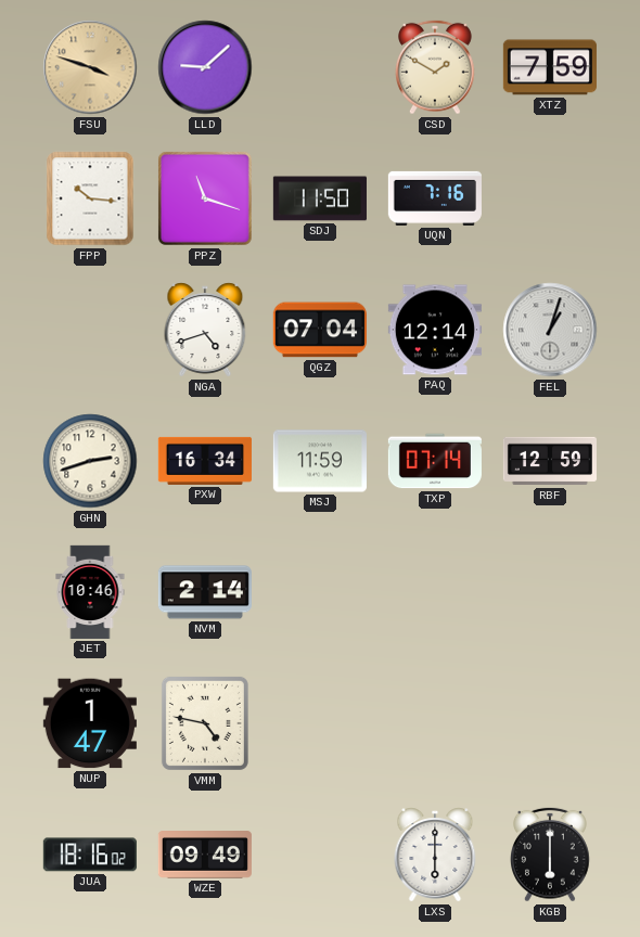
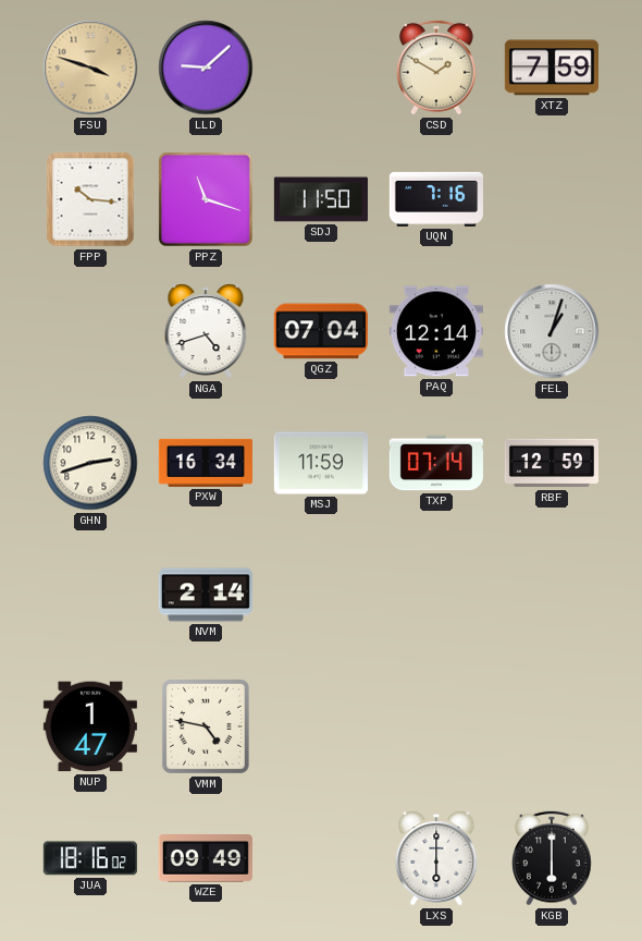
JET: 10:46 -> none
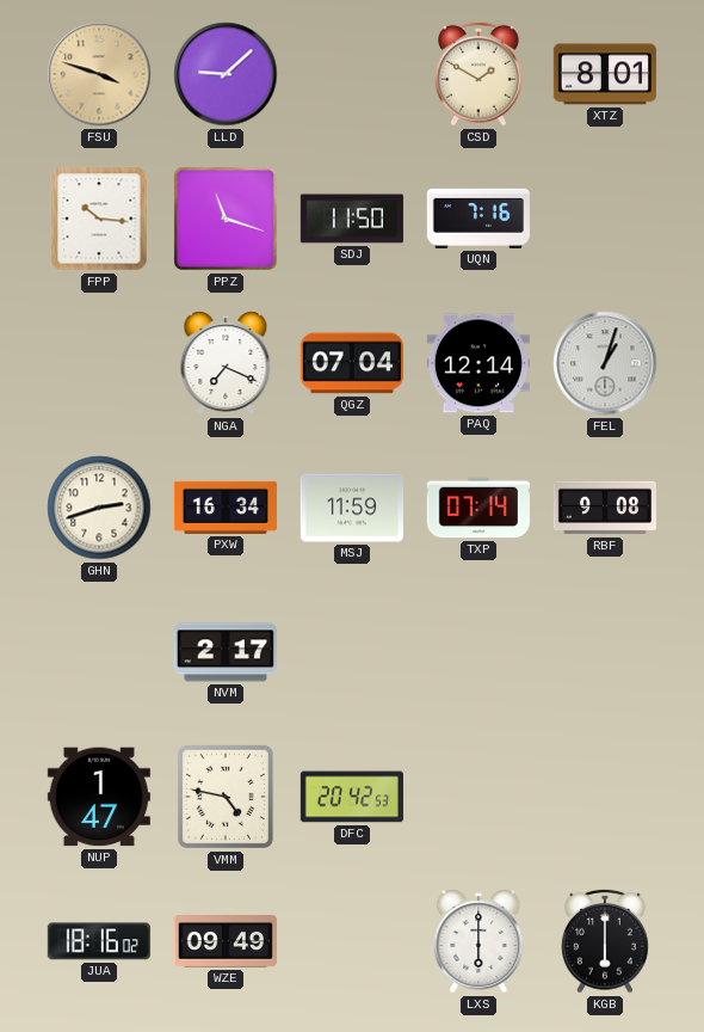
XTZ: 7:59 -> 8:01
NGA: 4:42 -> 7:19
RBF: 12:59 -> 9:08
NVM: 2:14 -> 2:17
DFC: none -> 20:42
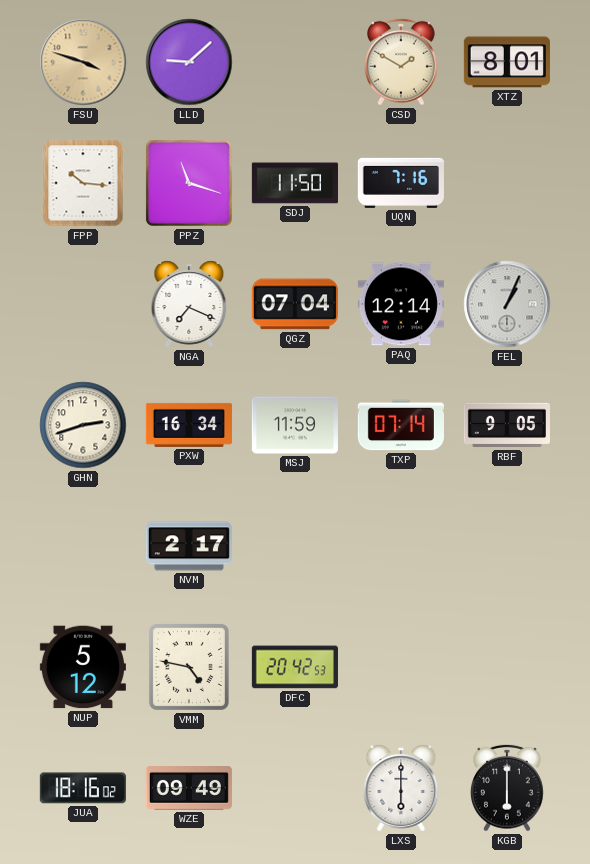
FEL: 1:03 -> 1:04
RBF: 9:08 -> 9:05
NUP: 1:47 -> 5:12
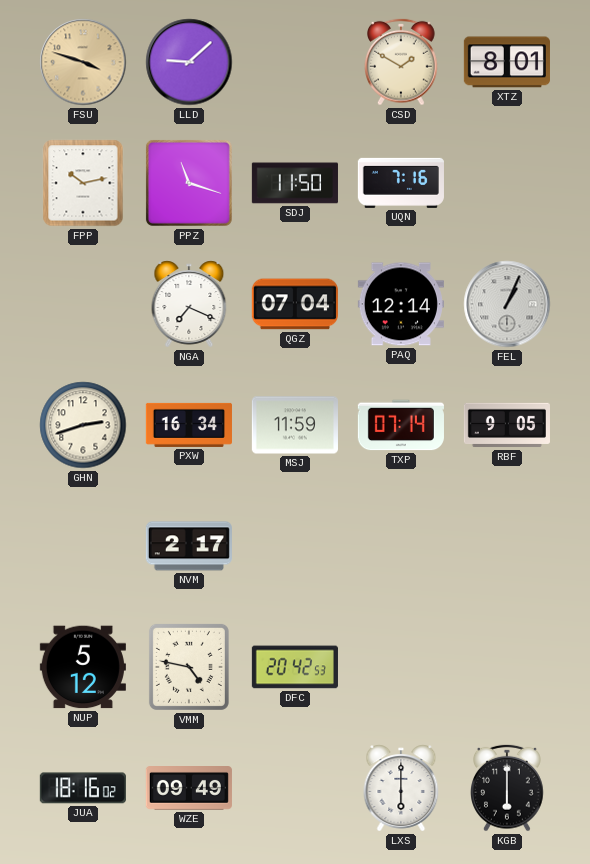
FPP: 10:16 -> 10:13
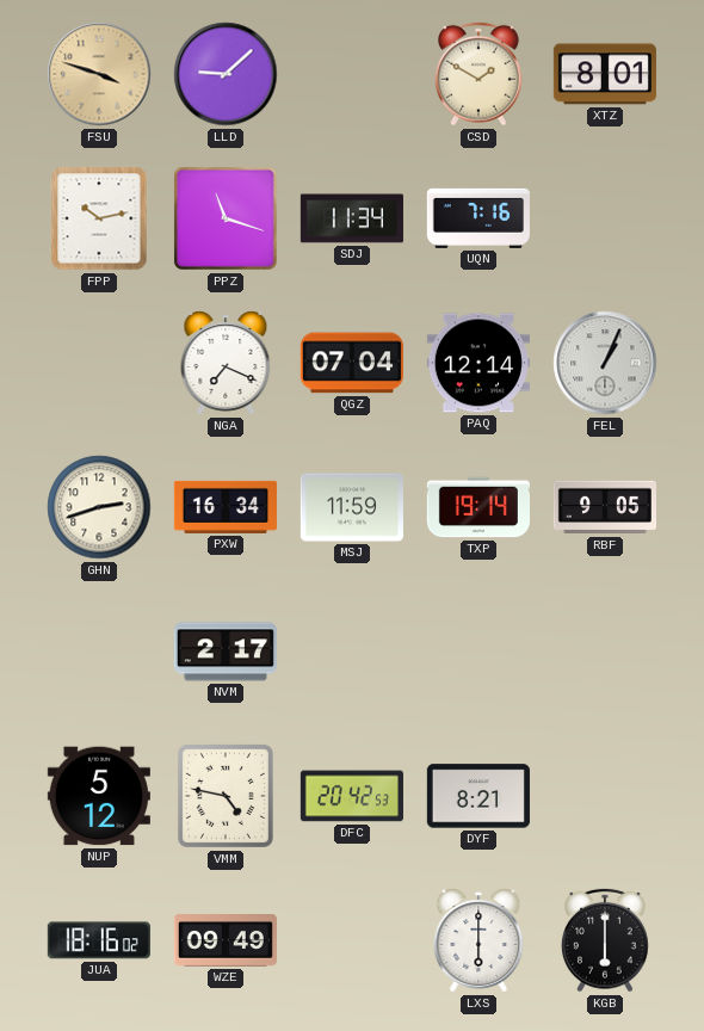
SDJ: 11:50 -> 11:34
TXP: 07:14 -> 19:14
DYF: none -> 8:21
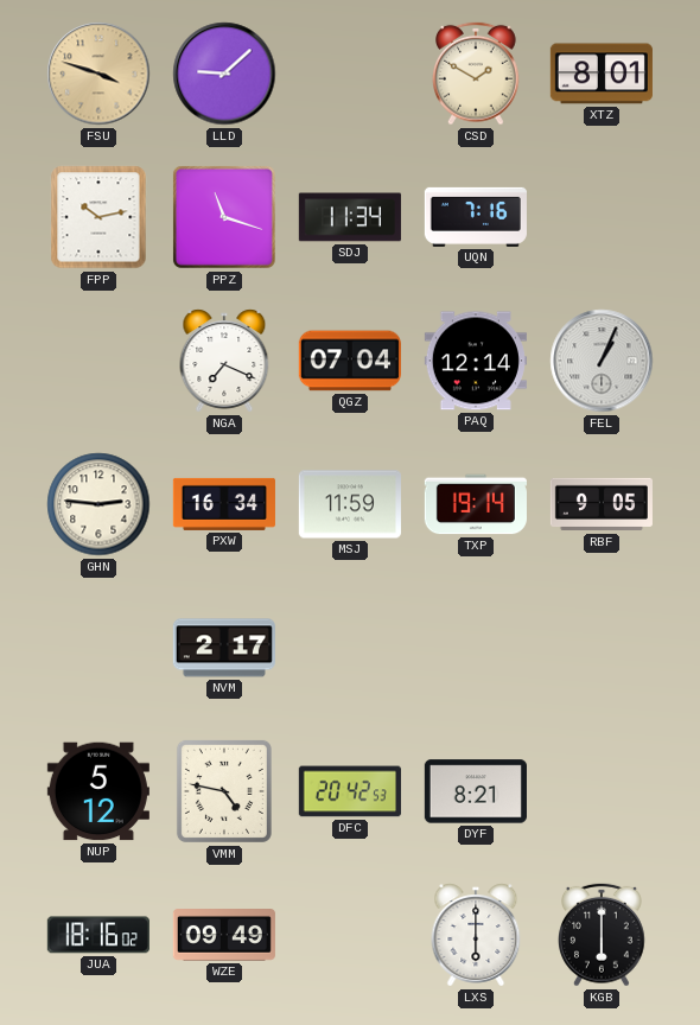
GHN: 2:42 -> 2:46
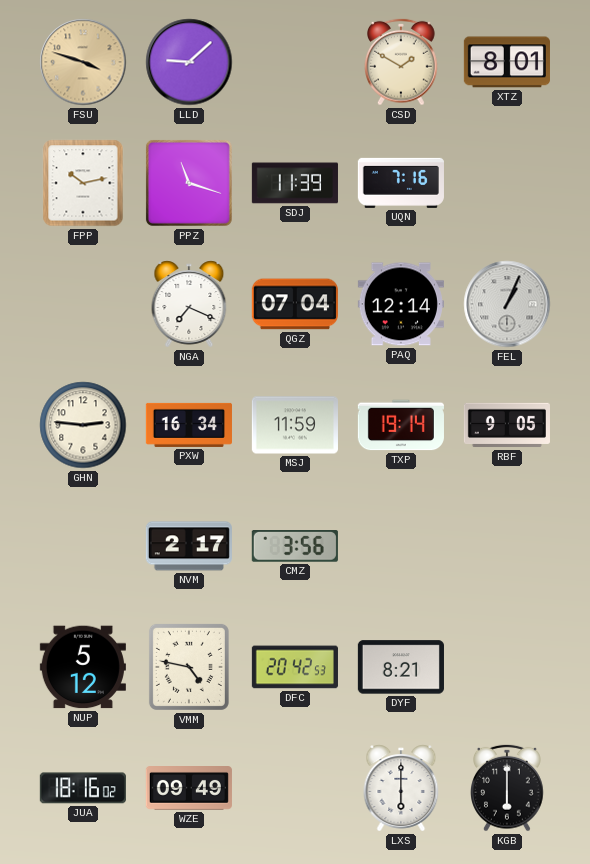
SDJ: 11:34 -> 11:39
CMZ: none -> 3:56
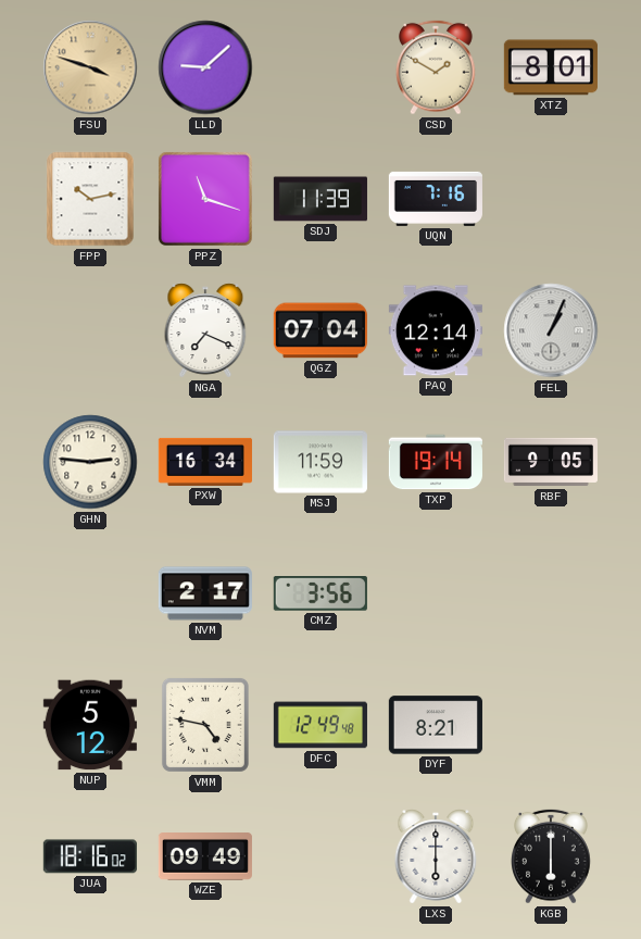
DFC: 20:42 -> 12:49
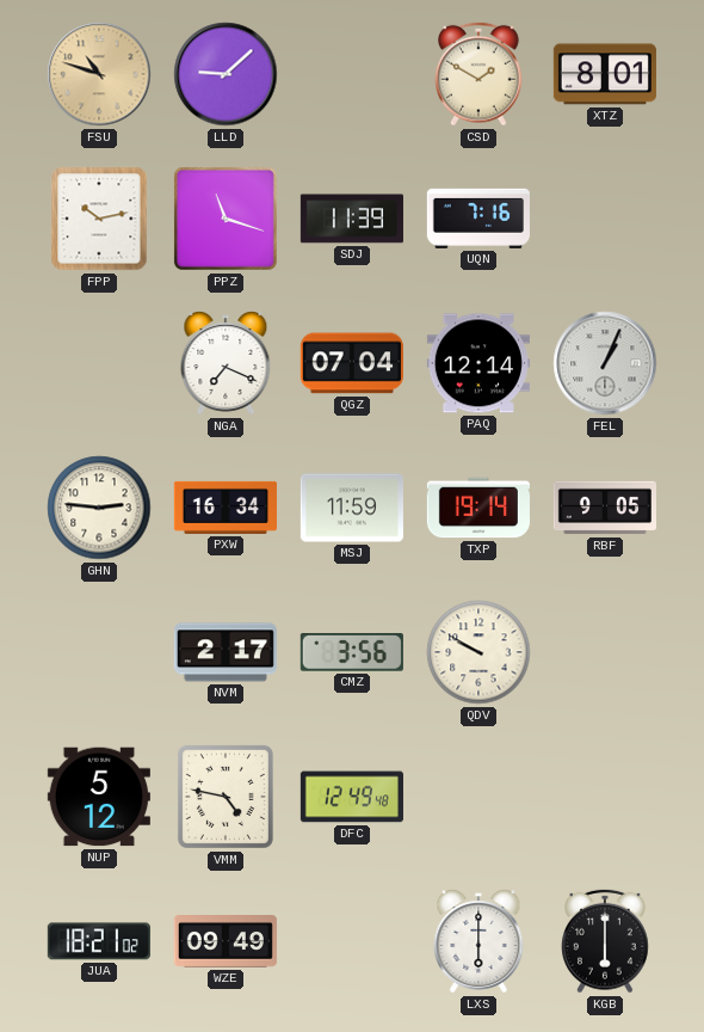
FSU: 3:48 -> 10:48
QDV: none -> 9:50
DYF: 8:21 -> none
JUA: 18:16 -> 18:21
